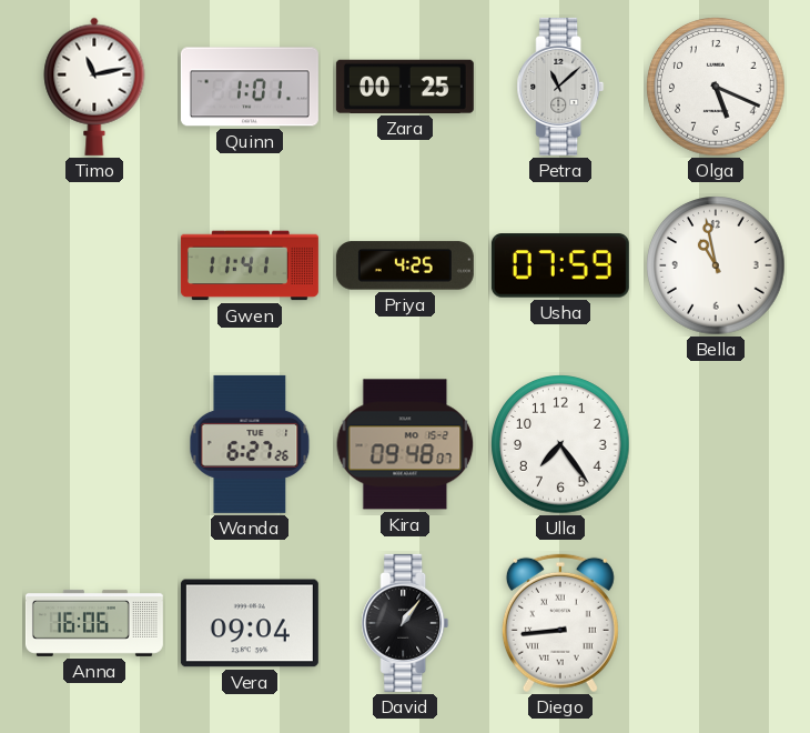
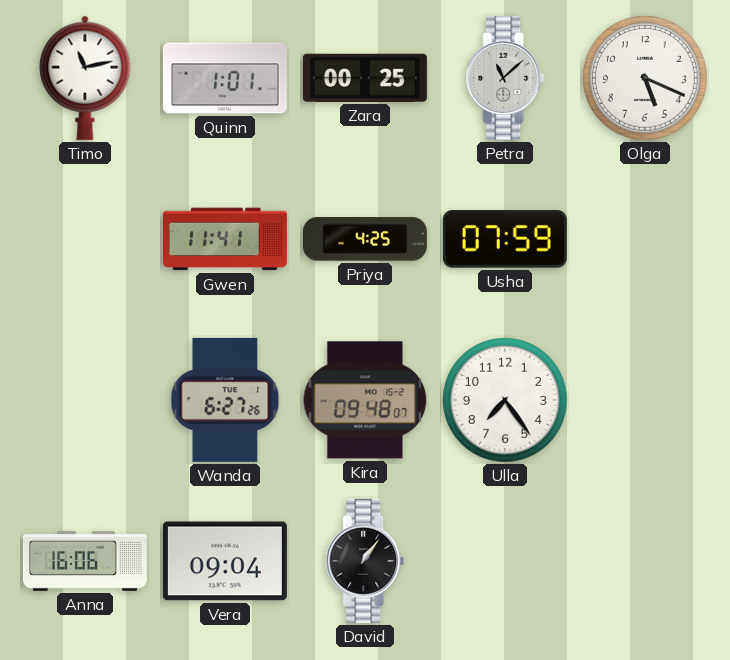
Bella: 10:58 -> none
Diego: 8:44 -> none
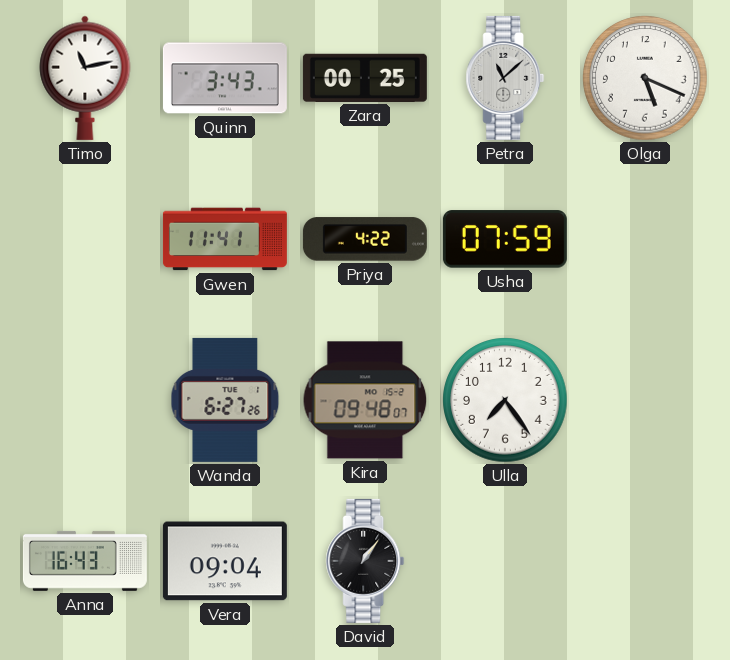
Quinn: 1:01 -> 3:43
Priya: 4:25 -> 4:22
Anna: 16:06 -> 16:43
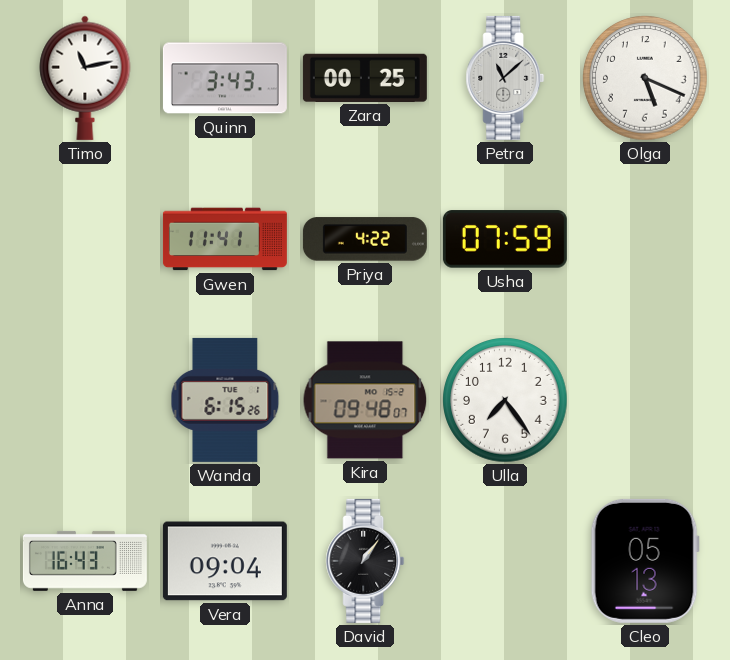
Wanda: 6:27 -> 6:15
Cleo: none -> 05:13
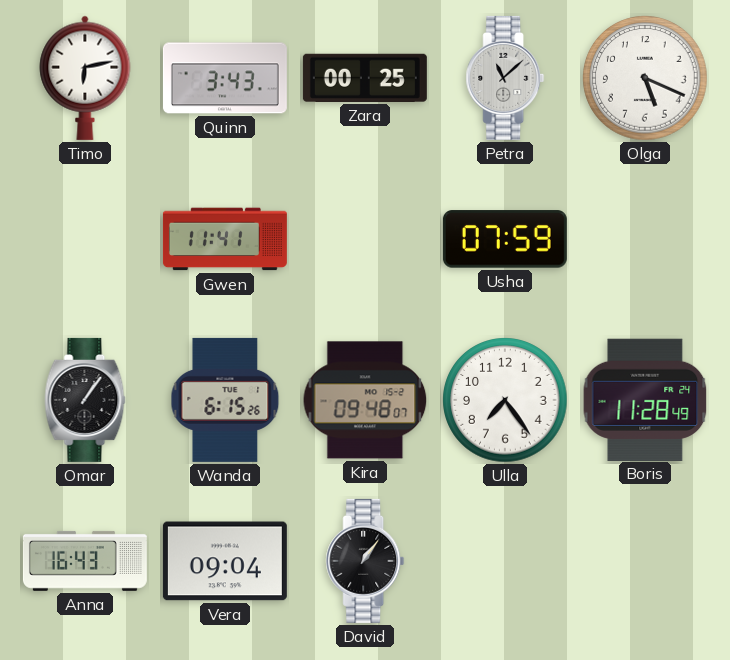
Timo: 11:13 -> 6:13
Priya: 4:22 -> none
Omar: none -> 1:06
Boris: none -> 11:28
Cleo: 05:13 -> none
